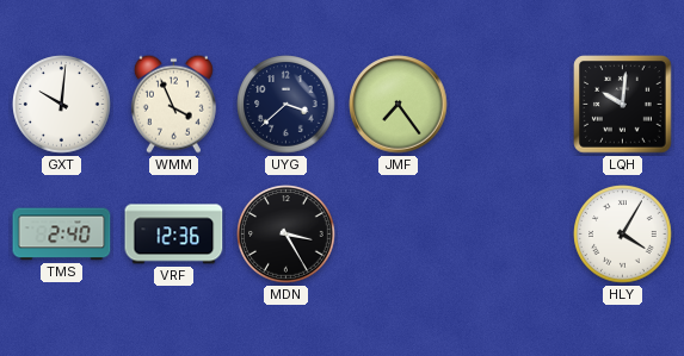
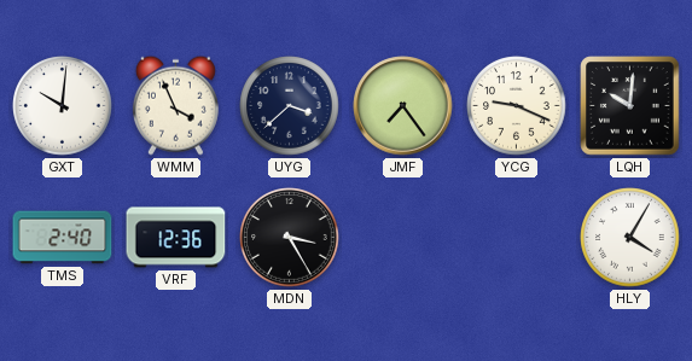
YCG: none -> 9:19
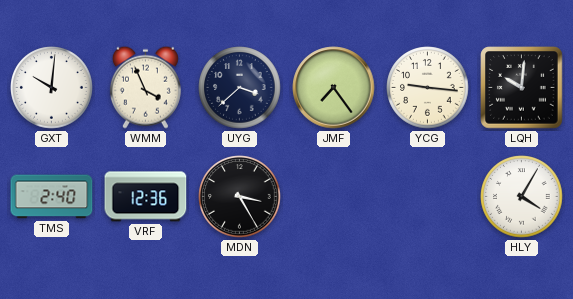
YCG: 9:19 -> 9:16
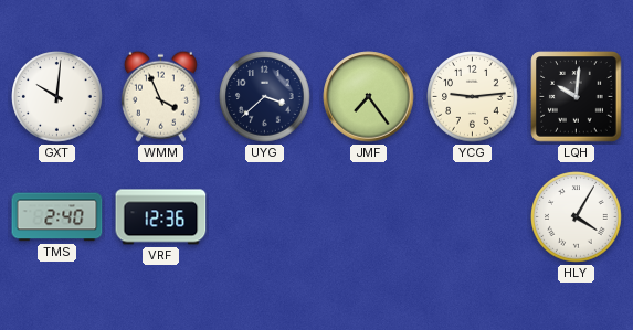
YCG: 9:16 -> 9:14
MDN: 3:25 -> none
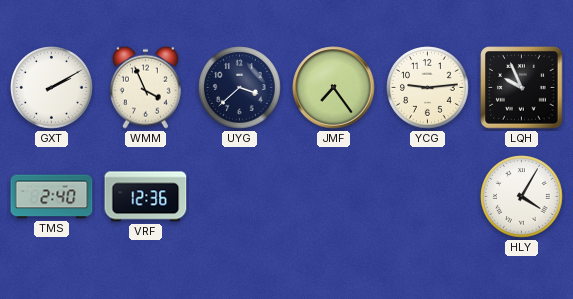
GXT: 10:01 -> 2:10
LQH: 10:01 -> 9:56
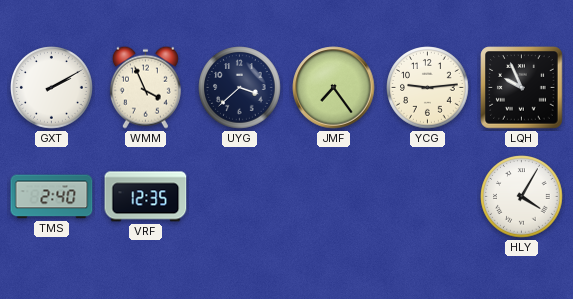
VRF: 12:36 -> 12:35
